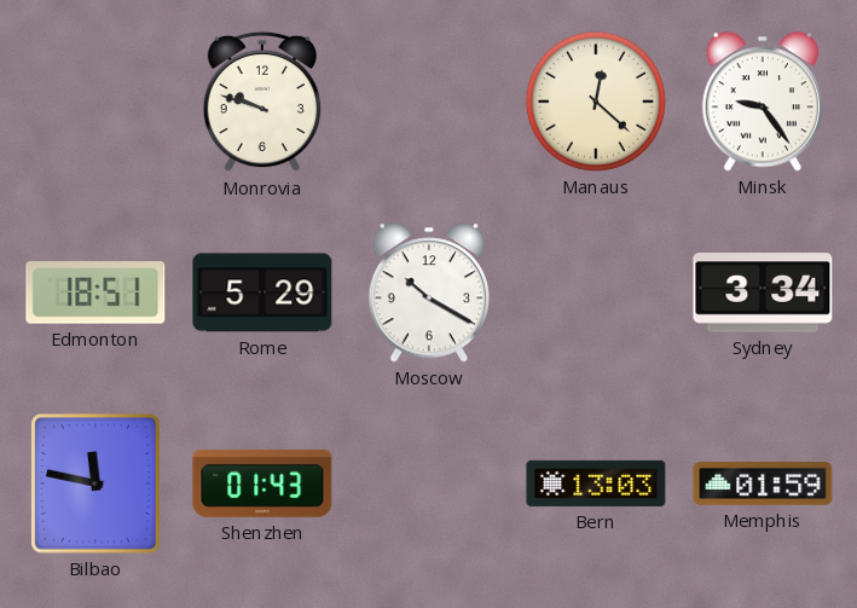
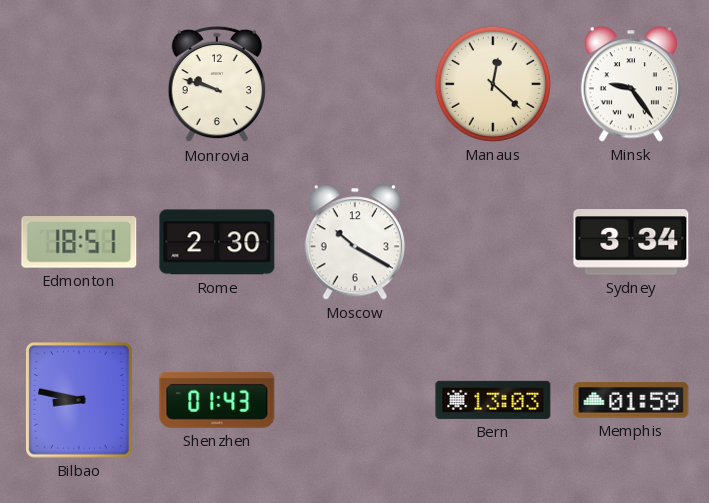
Rome: 5:29 -> 2:30
Bilbao: 11:47 -> 8:47
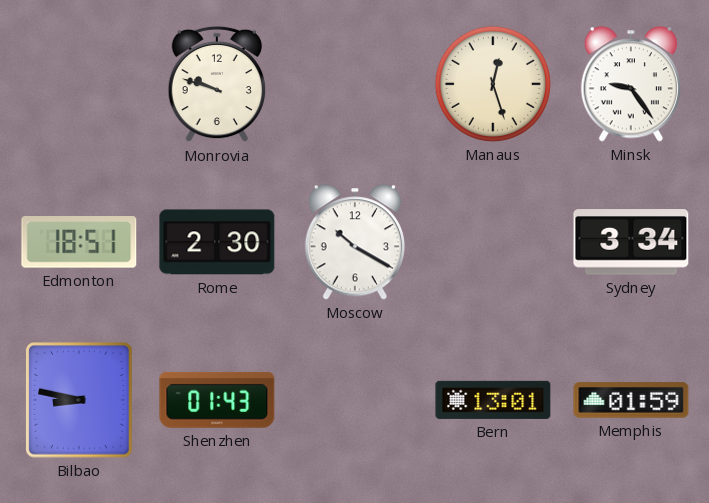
Manaus: 12:22 -> 12:27
Bern: 13:03 -> 13:01
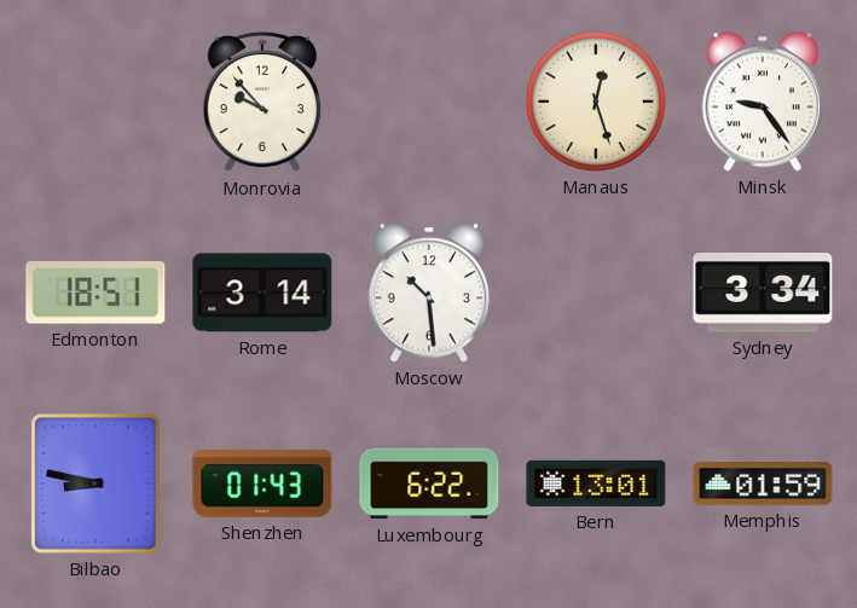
Monrovia: 9:48 -> 9:53
Rome: 2:30 -> 3:14
Moscow: 10:20 -> 10:29
Luxembourg: none -> 6:22
